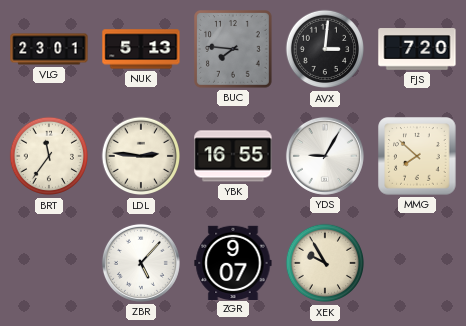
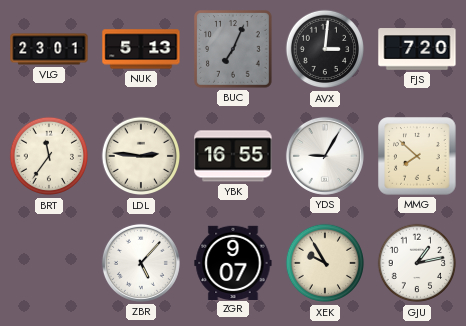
BUC: 7:46 -> 7:04
GJU: none -> 1:13
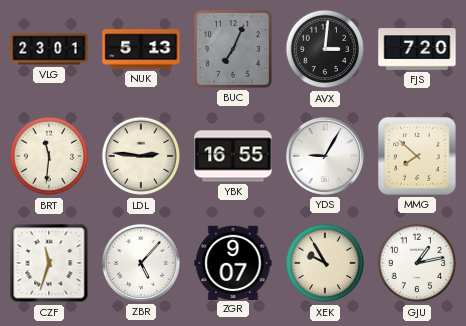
BRT: 11:36 -> 11:31
CZF: none -> 11:33
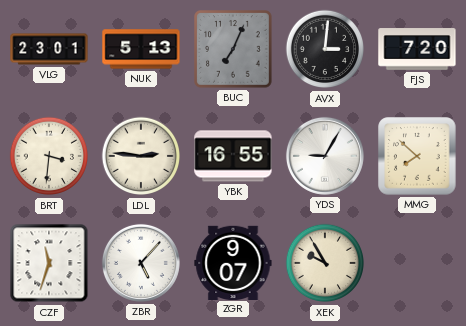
BRT: 11:31 -> 3:31
GJU: 1:13 -> none
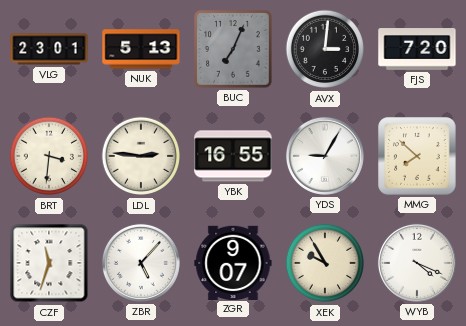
WYB: none -> 4:19
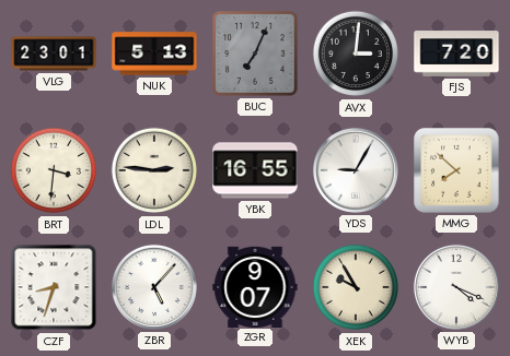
CZF: 11:33 -> 8:33
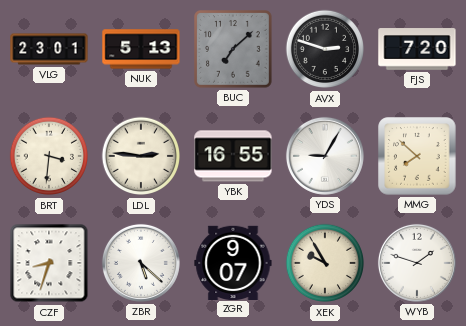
BUC: 7:04 -> 7:08
AVX: 3:01 -> 2:48
ZBR: 5:07 -> 5:22
WYB: 4:19 -> 1:48
